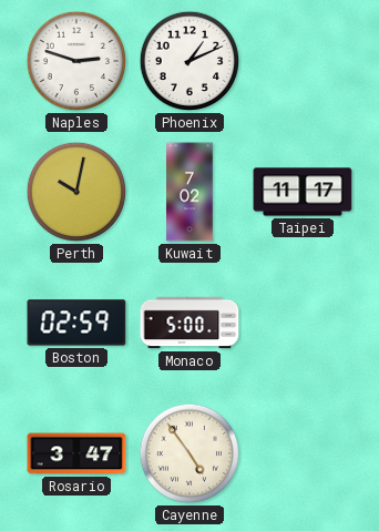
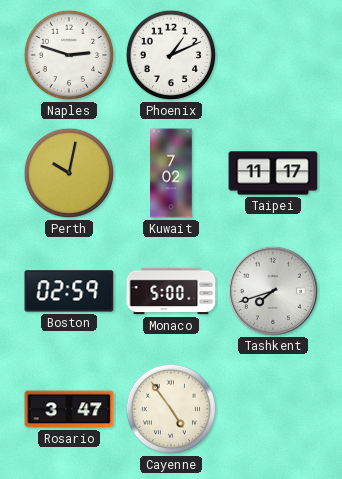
Tashkent: none -> 7:42
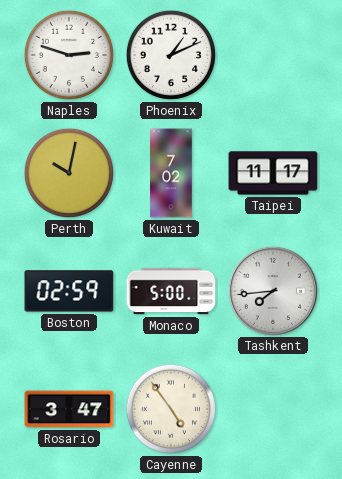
Tashkent: 7:42 -> 7:44
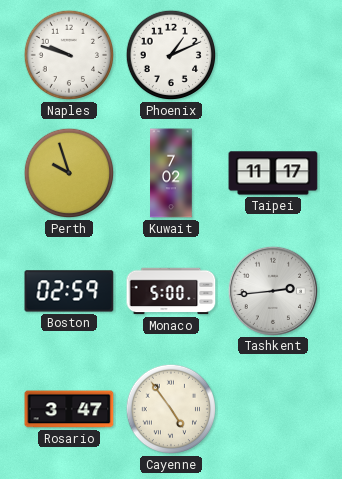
Naples: 2:48 -> 9:48
Perth: 10:02 -> 9:57
Tashkent: 7:44 -> 2:44
